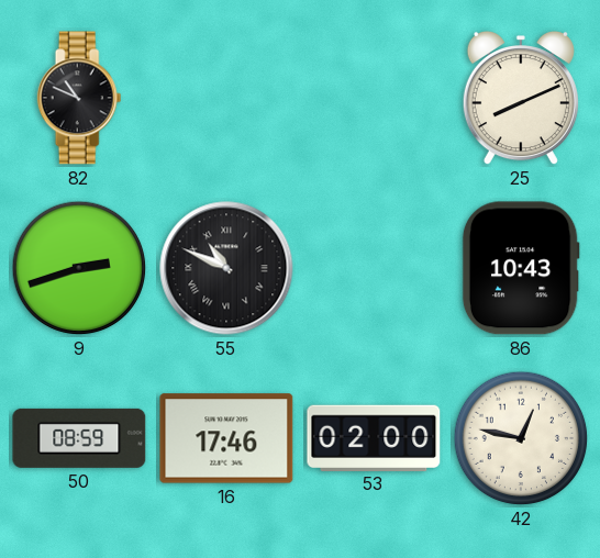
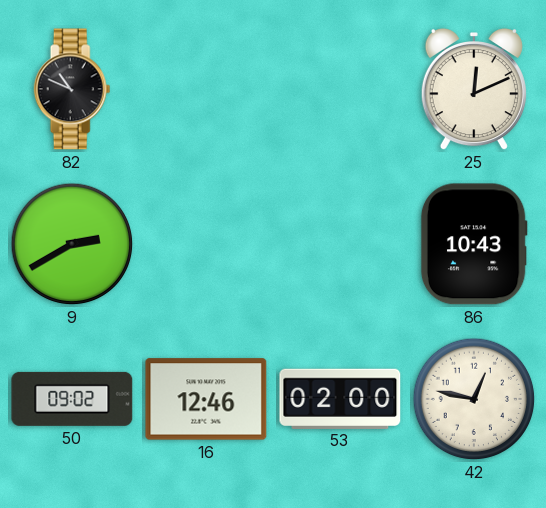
25: 8:11 -> 12:11
9: 2:42 -> 2:40
55: 10:49 -> none
50: 08:59 -> 09:02
16: 17:46 -> 12:46
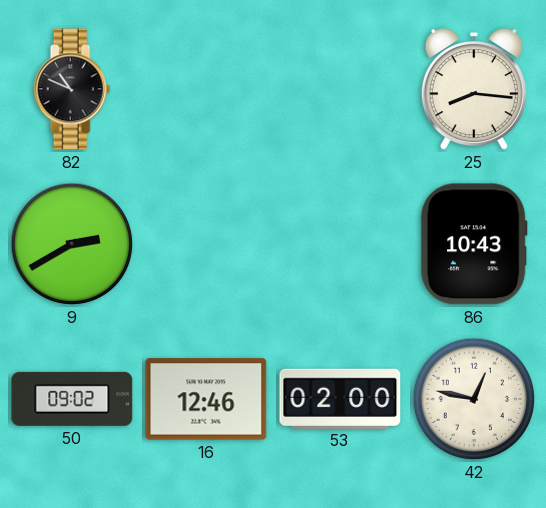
25: 12:11 -> 8:16
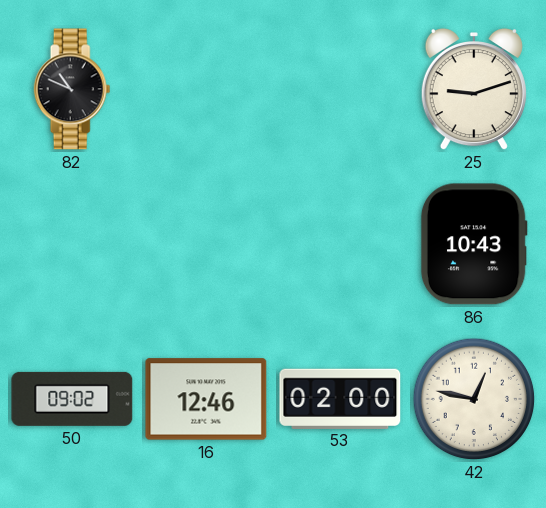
25: 8:16 -> 9:12
9: 2:40 -> none
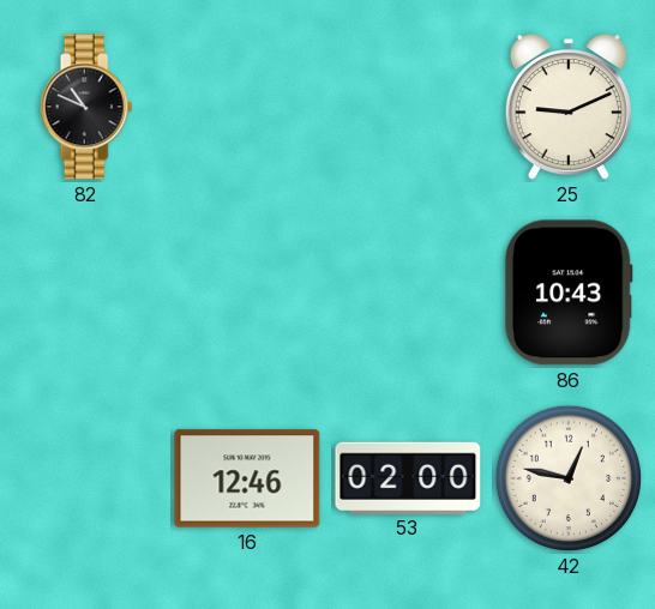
25: 9:12 -> 9:11
50: 09:02 -> none
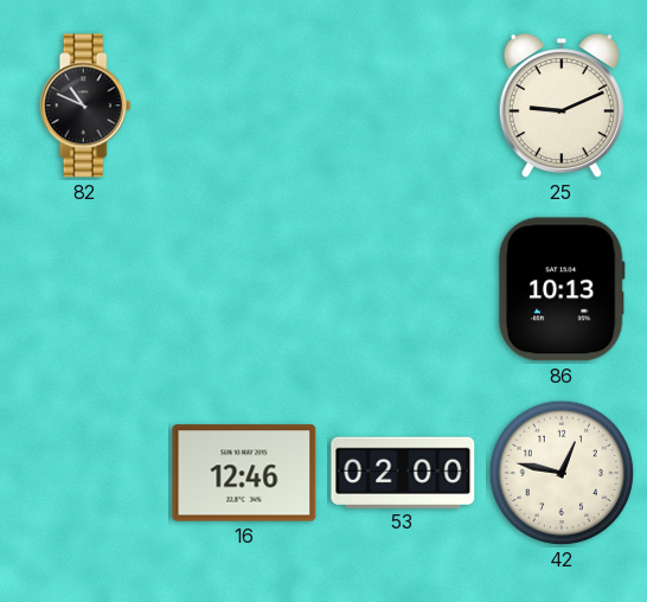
86: 10:43 -> 10:13
